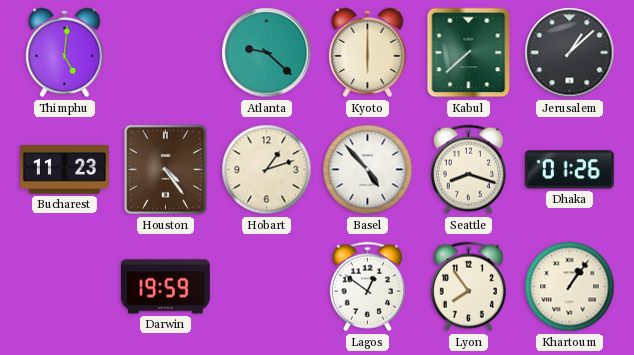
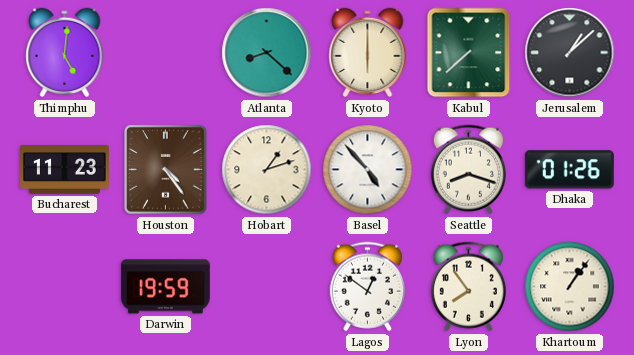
Atlanta: 9:22 -> 8:22
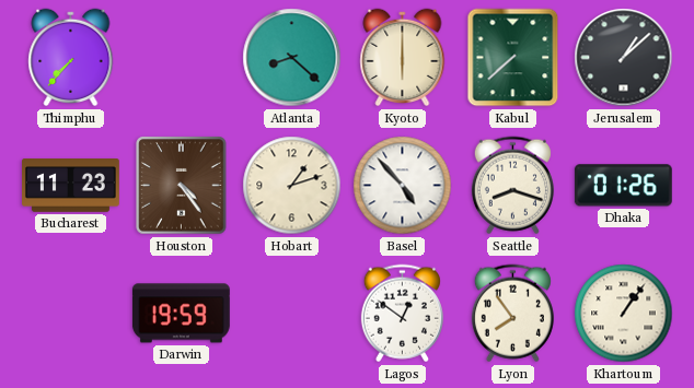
Thimphu: 5:01 -> 7:37
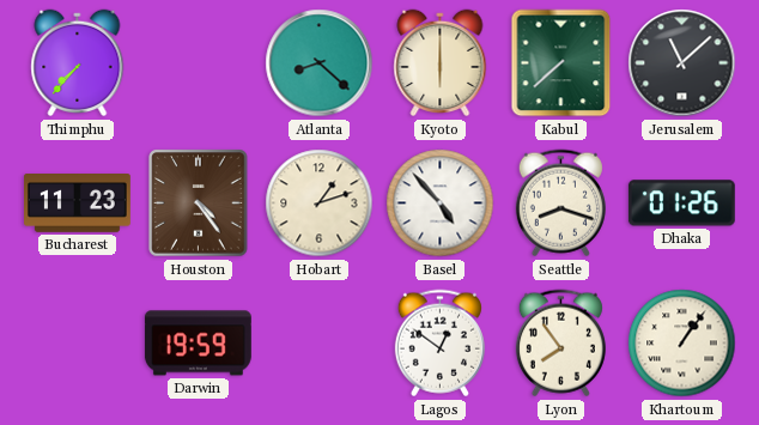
Jerusalem: 1:08 -> 11:08
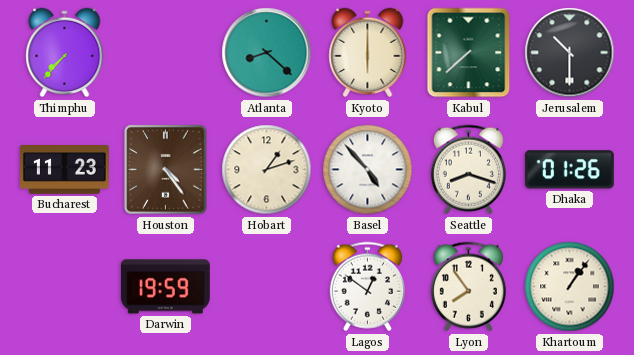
Jerusalem: 11:08 -> 10:30
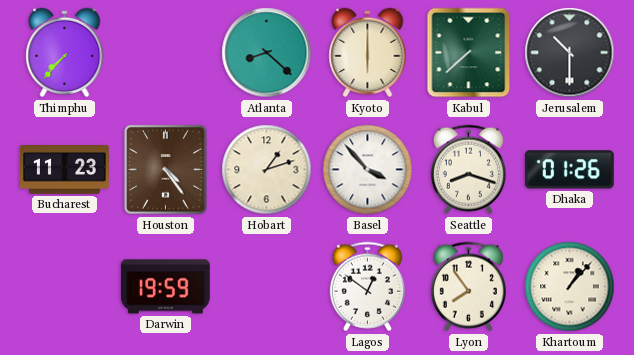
Basel: 4:53 -> 3:53
Khartoum: 1:06 -> 1:07
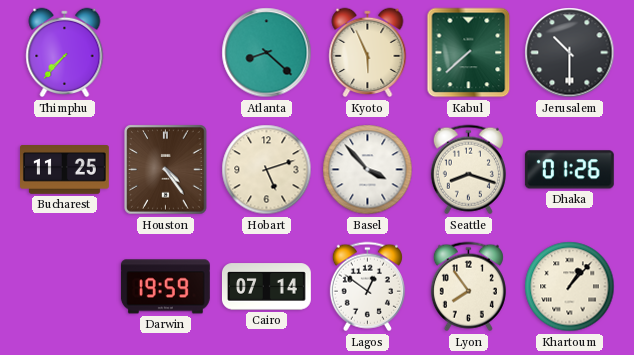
Kyoto: 6:00 -> 5:56
Bucharest: 11:23 -> 11:25
Hobart: 1:12 -> 5:12
Cairo: none -> 07:14
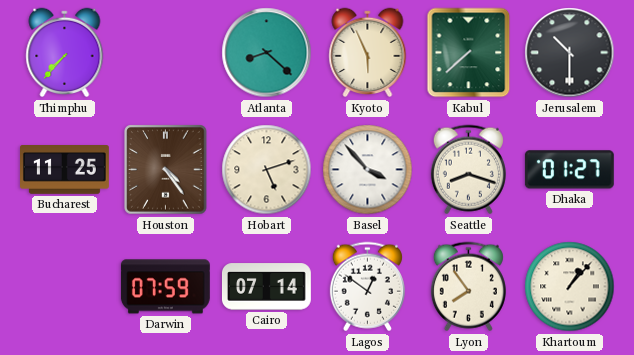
Dhaka: 01:26 -> 01:27
Darwin: 19:59 -> 07:59
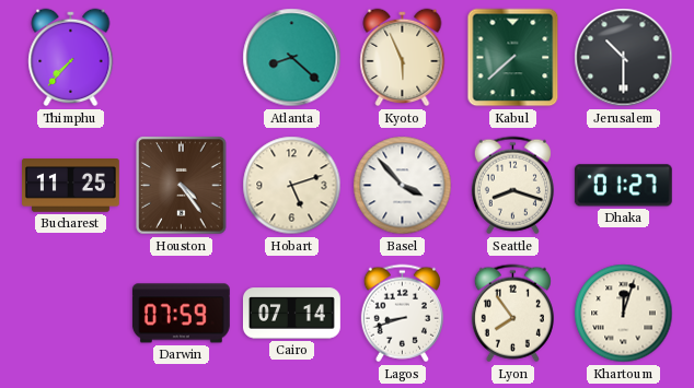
Lagos: 12:51 -> 8:42
Khartoum: 1:07 -> 12:03
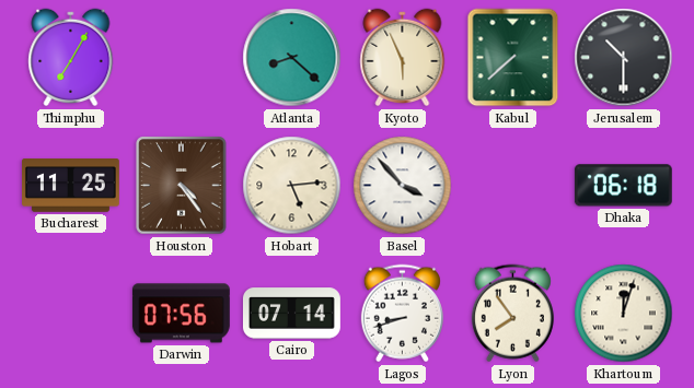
Thimphu: 7:37 -> 7:05
Hobart: 5:12 -> 5:14
Seattle: 8:18 -> none
Dhaka: 01:27 -> 06:18
Darwin: 07:59 -> 07:56
